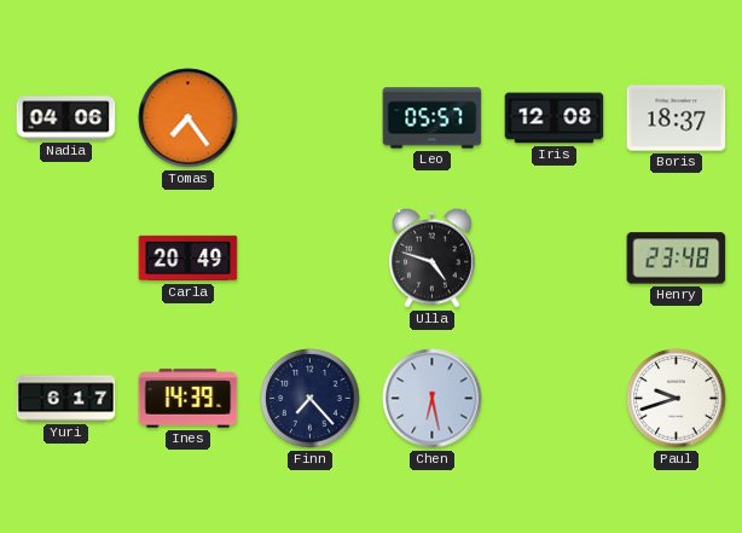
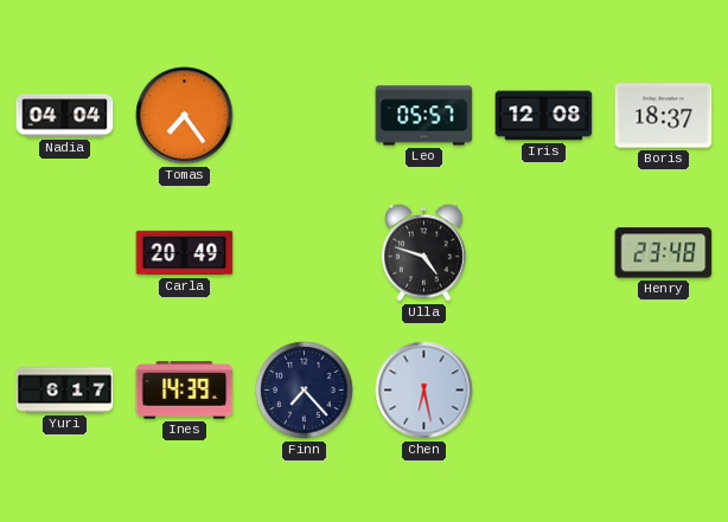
Nadia: 04:06 -> 04:04
Paul: 9:42 -> none
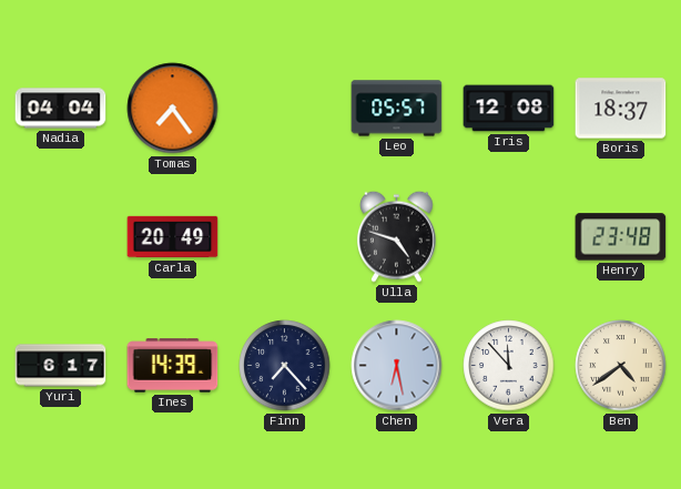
Vera: none -> 11:53
Ben: none -> 4:39
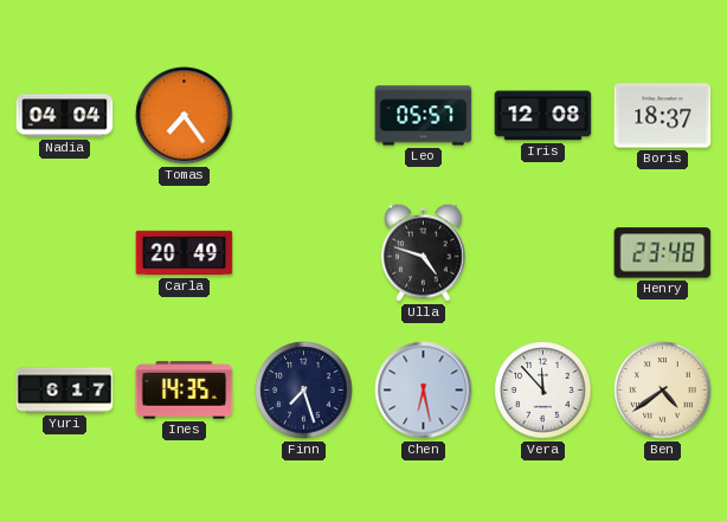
Ines: 14:39 -> 14:35
Finn: 7:23 -> 7:27
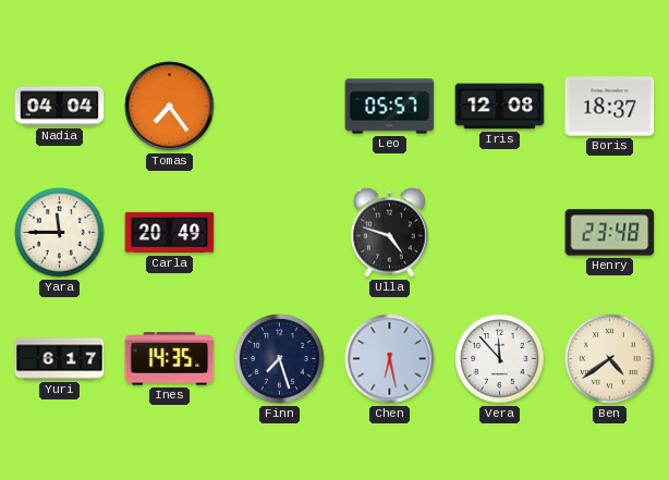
Yara: none -> 11:45
